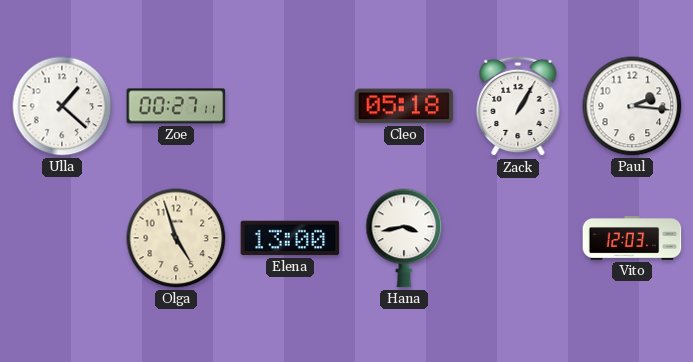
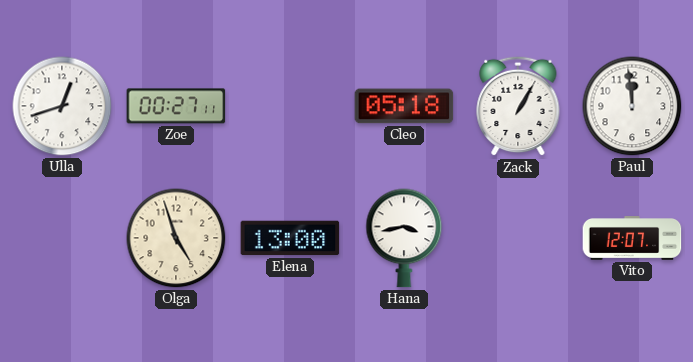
Ulla: 1:22 -> 12:42
Paul: 2:16 -> 11:59
Vito: 12:03 -> 12:07
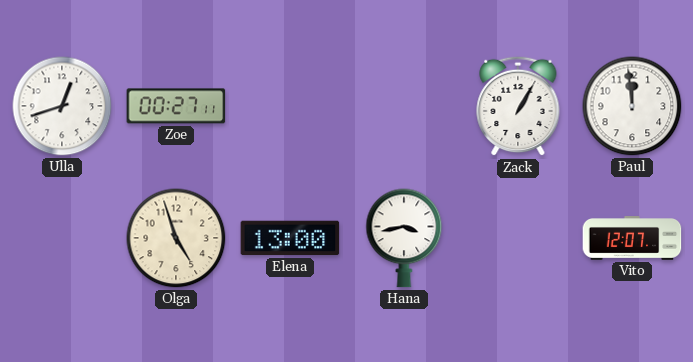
Cleo: 05:18 -> none
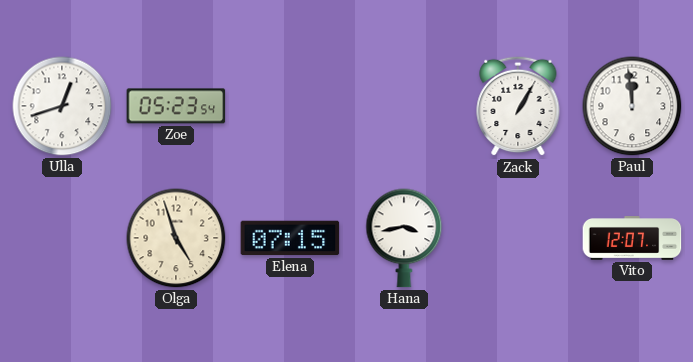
Zoe: 00:27 -> 05:23
Elena: 13:00 -> 07:15
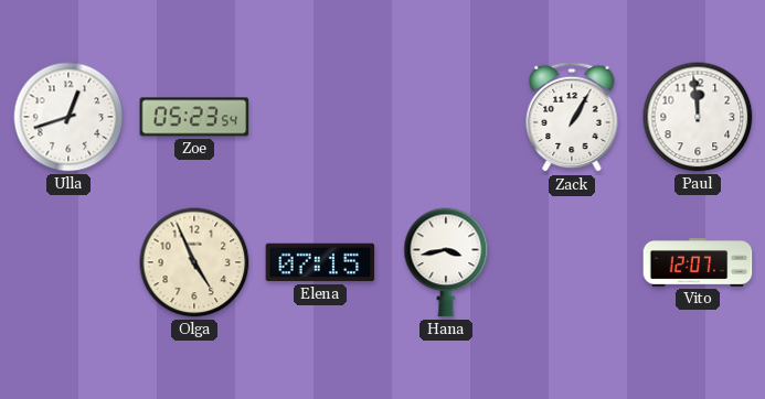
Olga: 4:57 -> 4:56
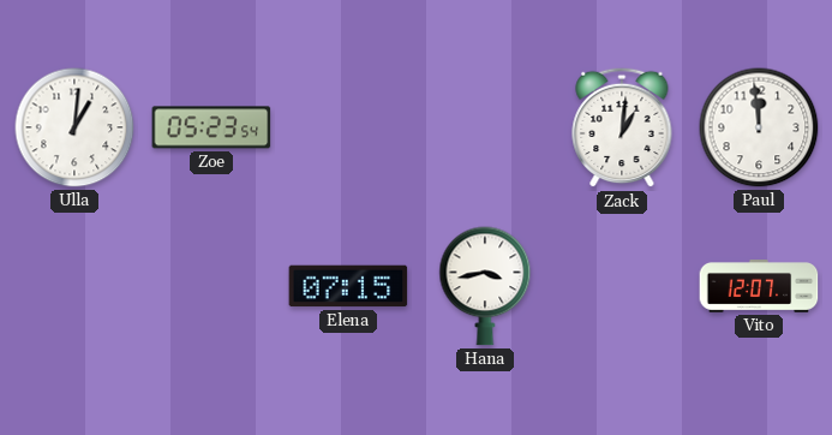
Ulla: 12:42 -> 1:01
Zack: 1:05 -> 1:01
Olga: 4:56 -> none
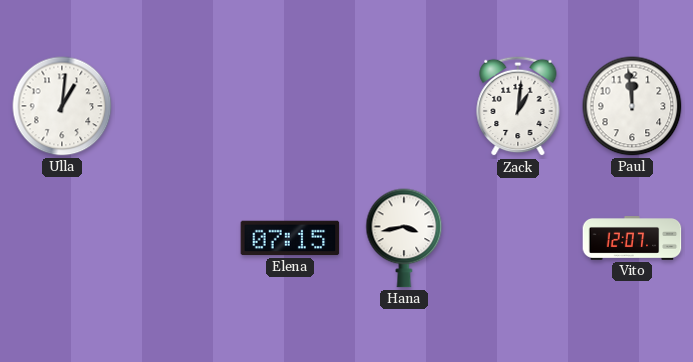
Zoe: 05:23 -> none
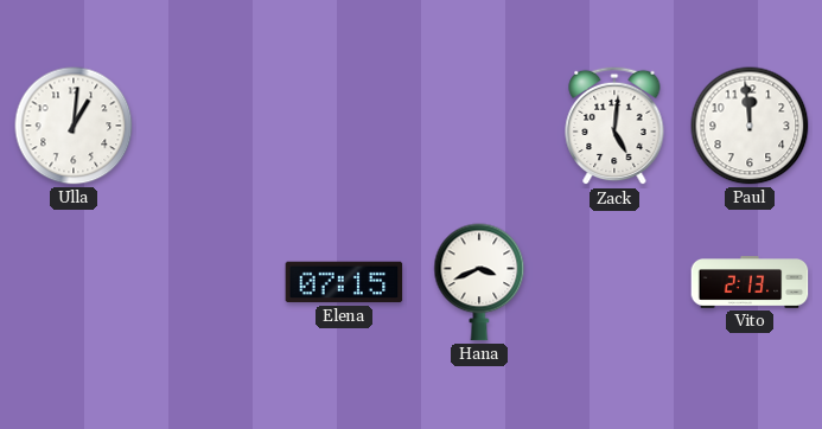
Zack: 1:01 -> 5:01
Hana: 3:43 -> 3:41
Vito: 12:07 -> 2:13
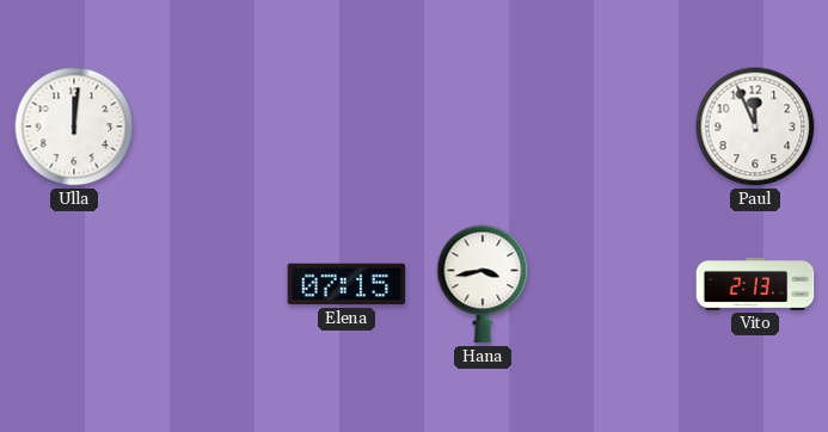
Ulla: 1:01 -> 12:01
Zack: 5:01 -> none
Paul: 11:59 -> 11:56
Hana: 3:41 -> 3:43
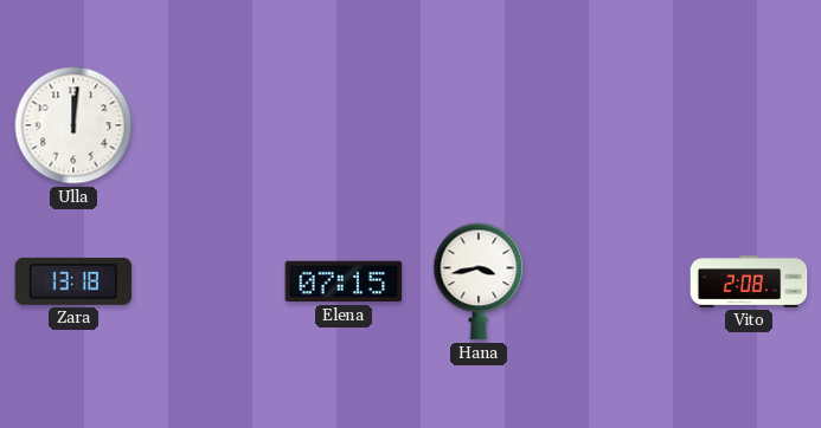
Paul: 11:56 -> none
Zara: none -> 13:18
Vito: 2:13 -> 2:08
